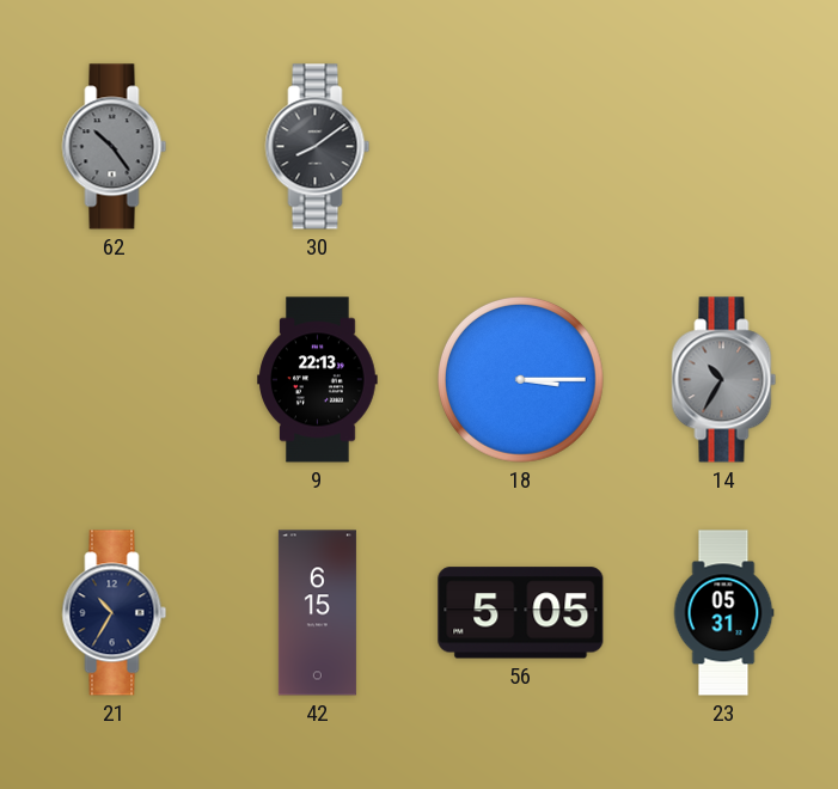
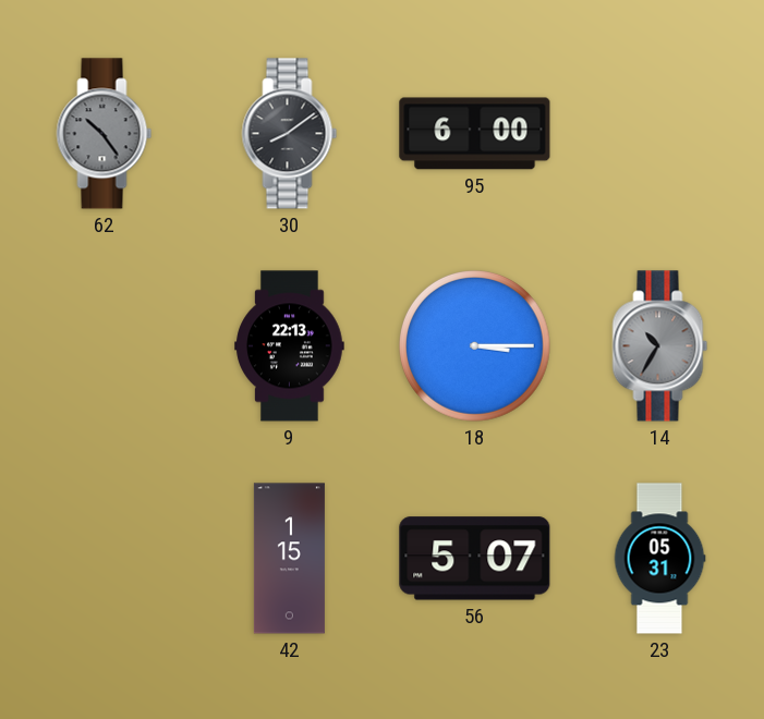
95: none -> 6:00
21: 10:35 -> none
42: 6:15 -> 1:15
56: 5:05 -> 5:07
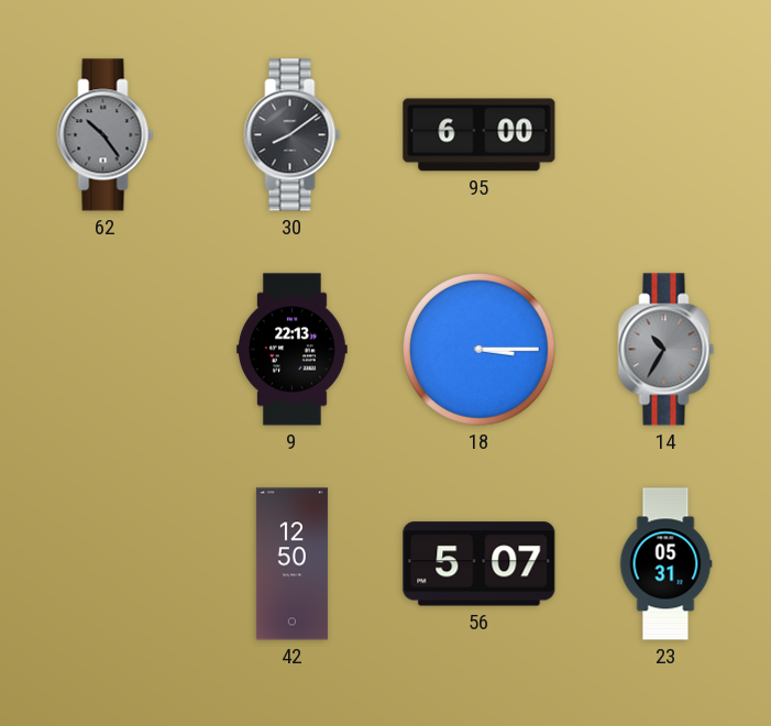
42: 1:15 -> 12:50
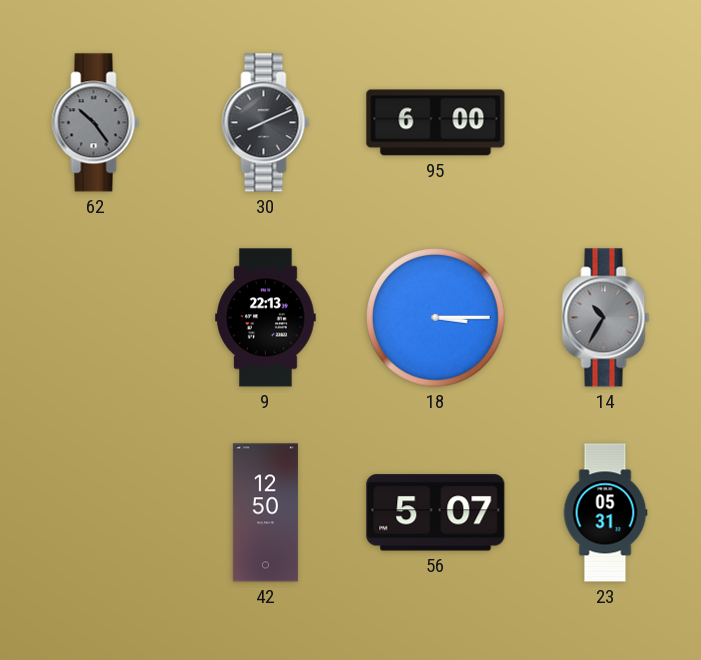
30: 8:09 -> 8:11
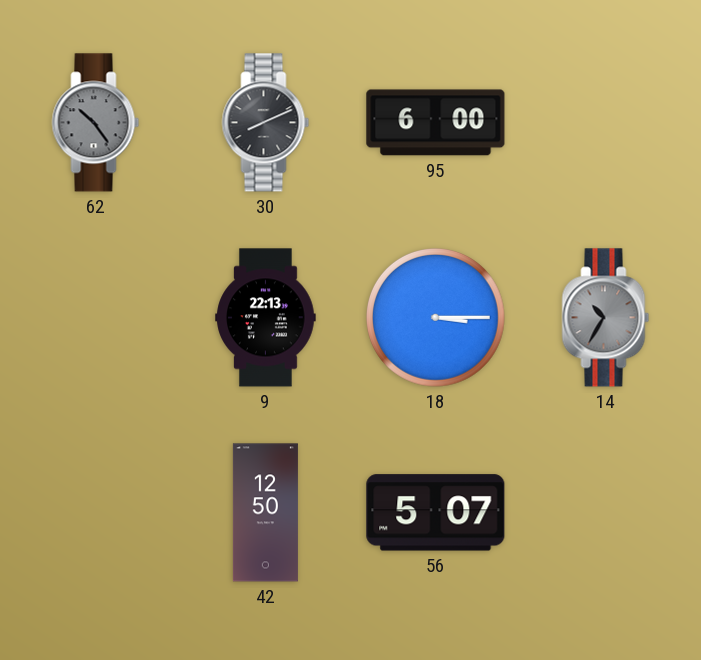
23: 05:31 -> none
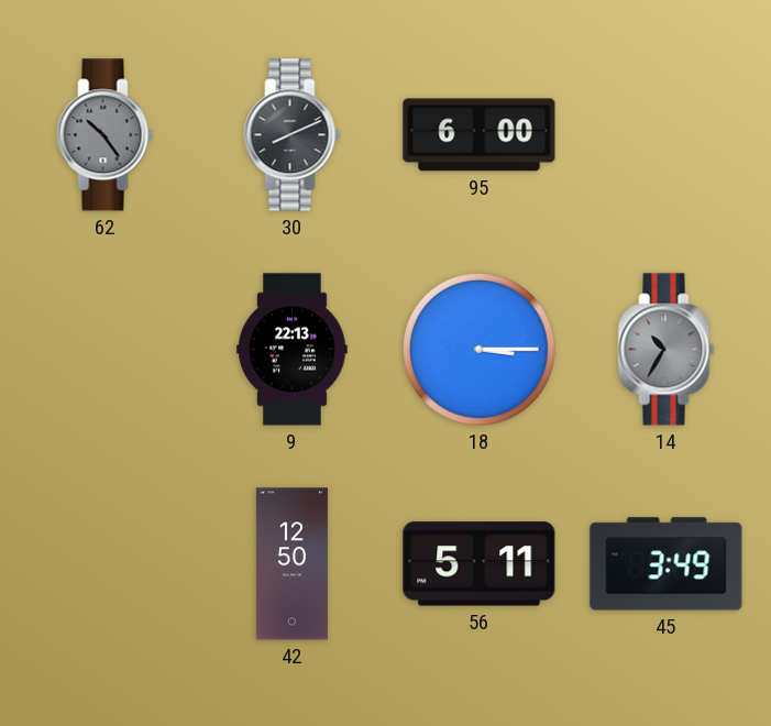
56: 5:07 -> 5:11
45: none -> 3:49
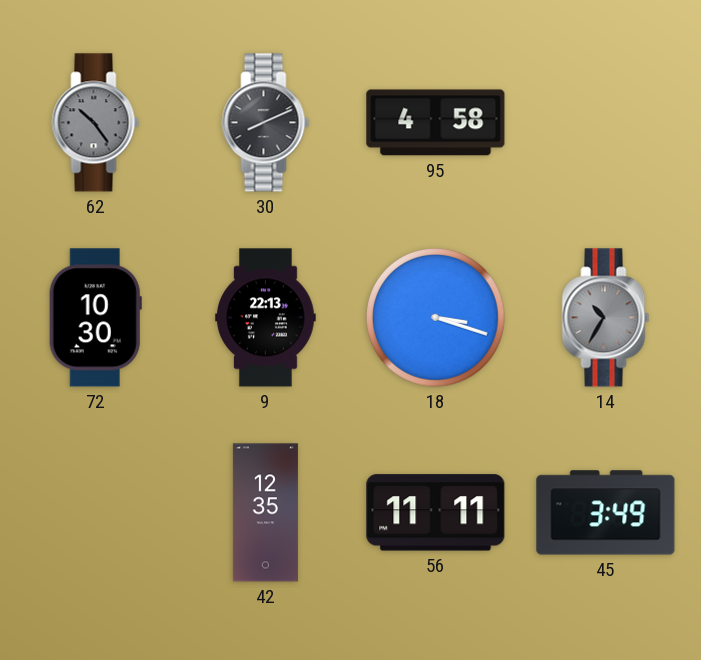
95: 6:00 -> 4:58
72: none -> 10:30
18: 3:15 -> 3:18
42: 12:50 -> 12:35
56: 5:11 -> 11:11
